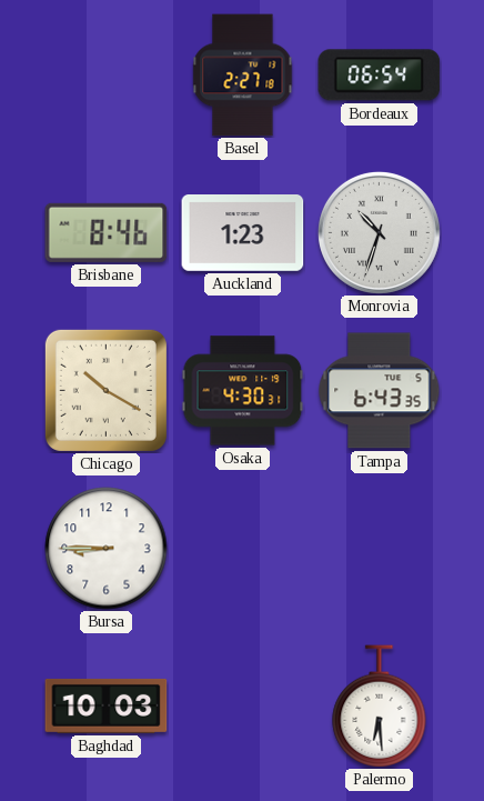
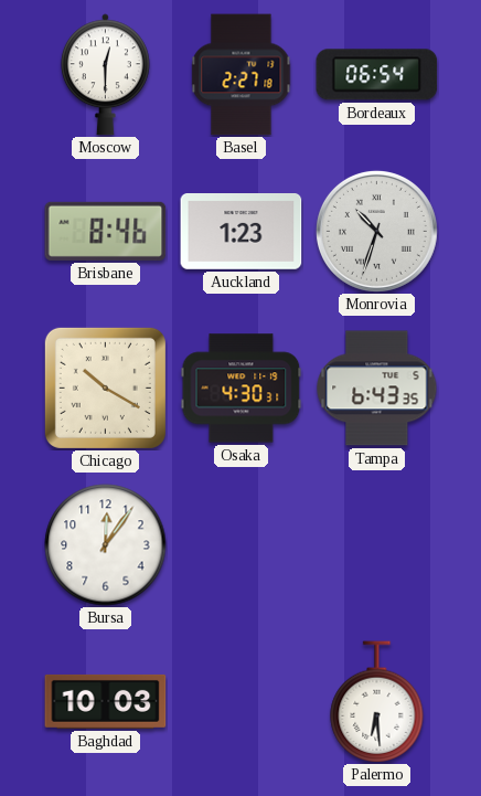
Moscow: none -> 12:30
Bursa: 8:45 -> 12:06
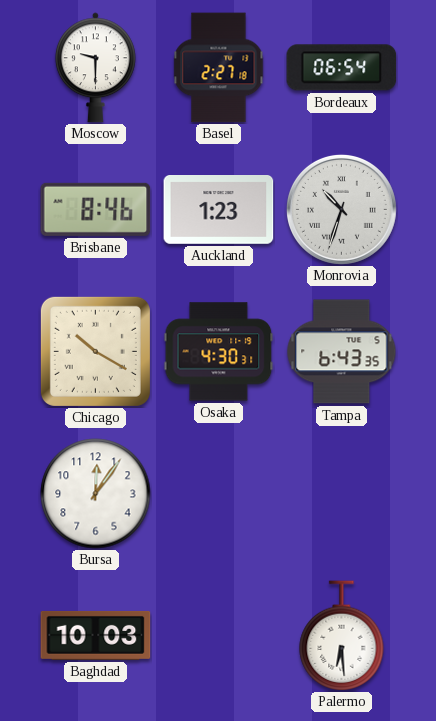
Moscow: 12:30 -> 9:30
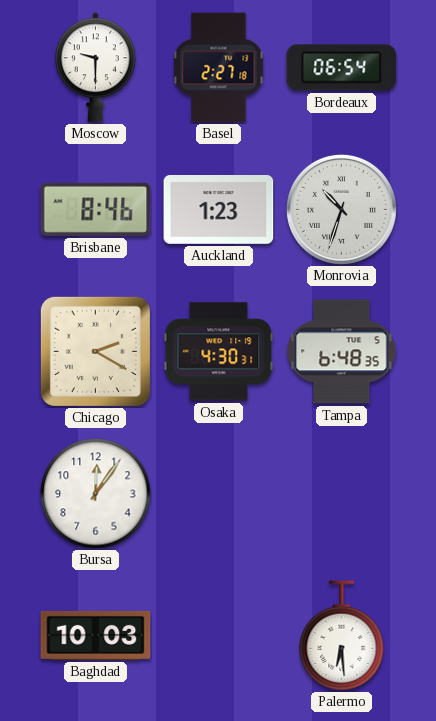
Chicago: 10:20 -> 2:20
Tampa: 6:43 -> 6:48
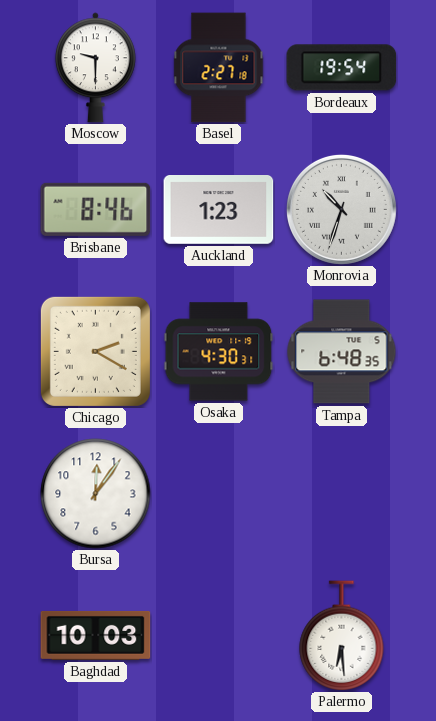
Bordeaux: 06:54 -> 19:54
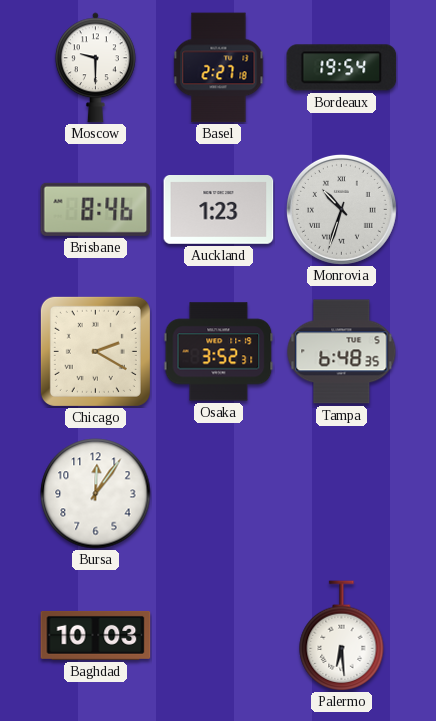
Osaka: 4:30 -> 3:52
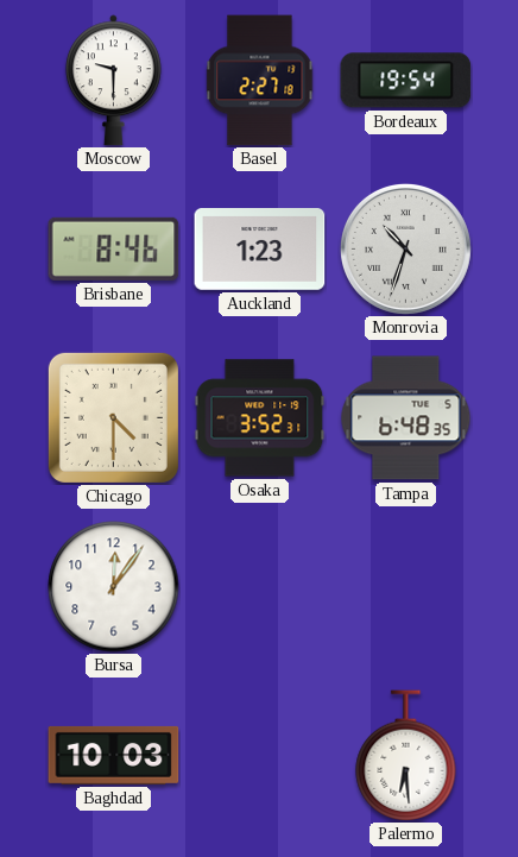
Chicago: 2:20 -> 4:30
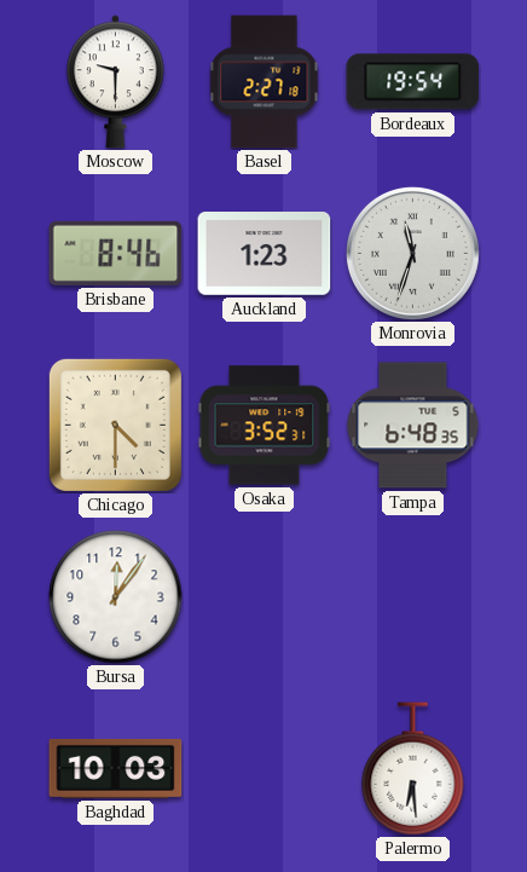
Monrovia: 10:33 -> 11:33
